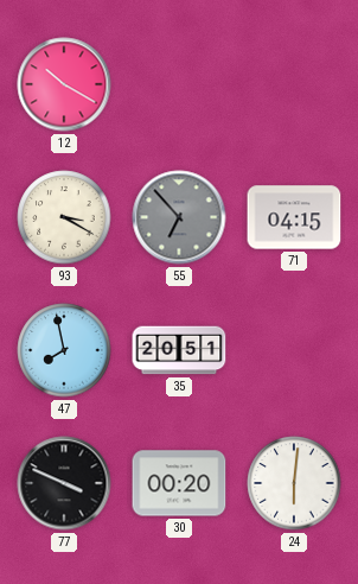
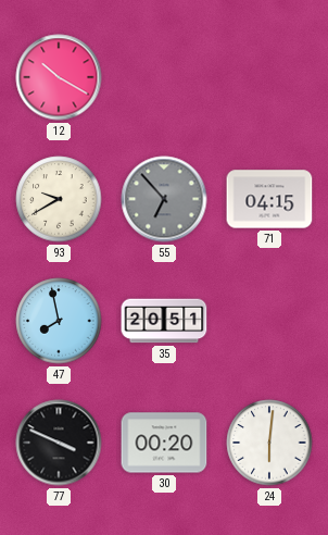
93: 3:20 -> 9:40
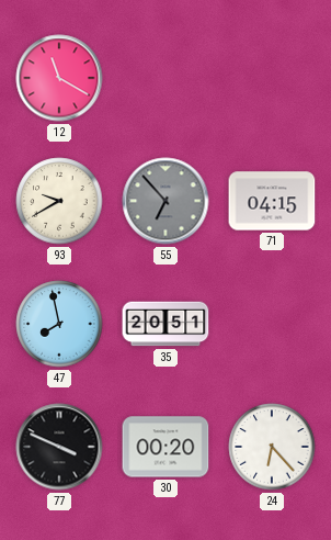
12: 10:20 -> 11:20
24: 6:01 -> 6:23
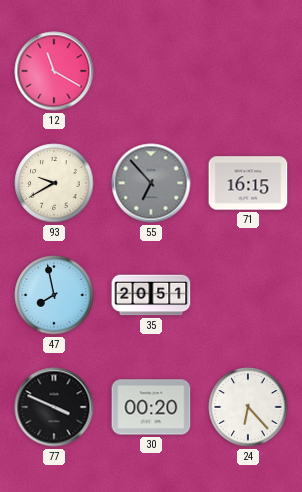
71: 04:15 -> 16:15
